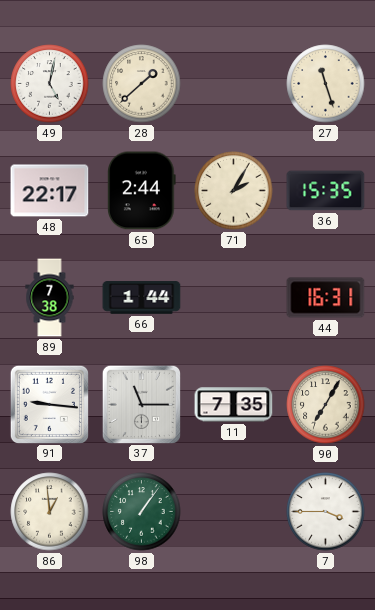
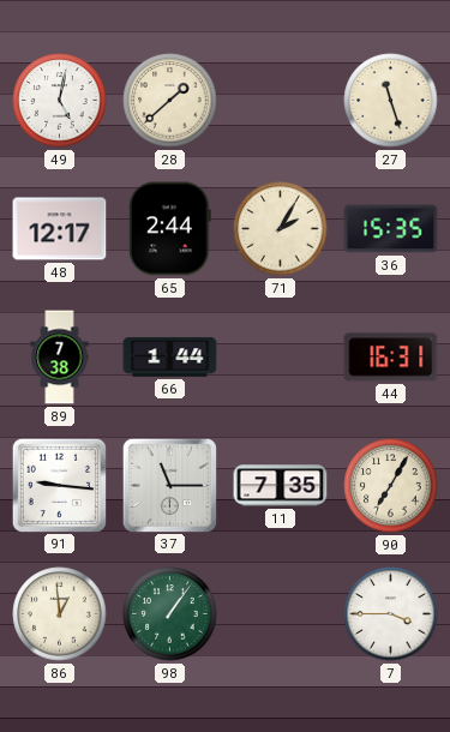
48: 22:17 -> 12:17
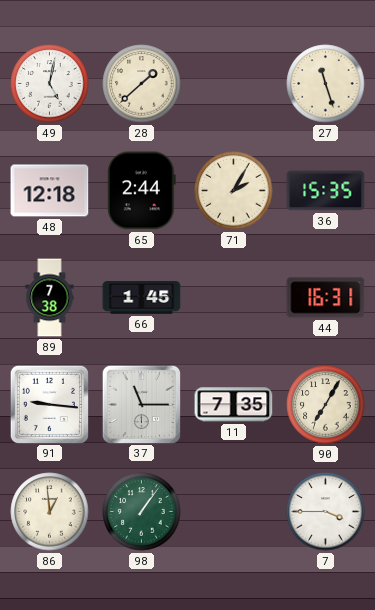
48: 12:17 -> 12:18
66: 1:44 -> 1:45
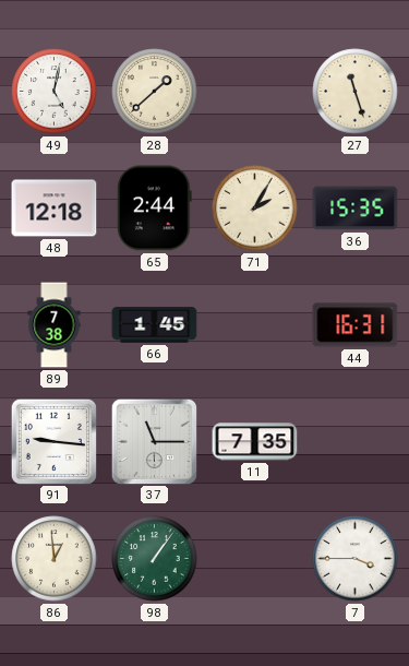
90: 7:05 -> none
